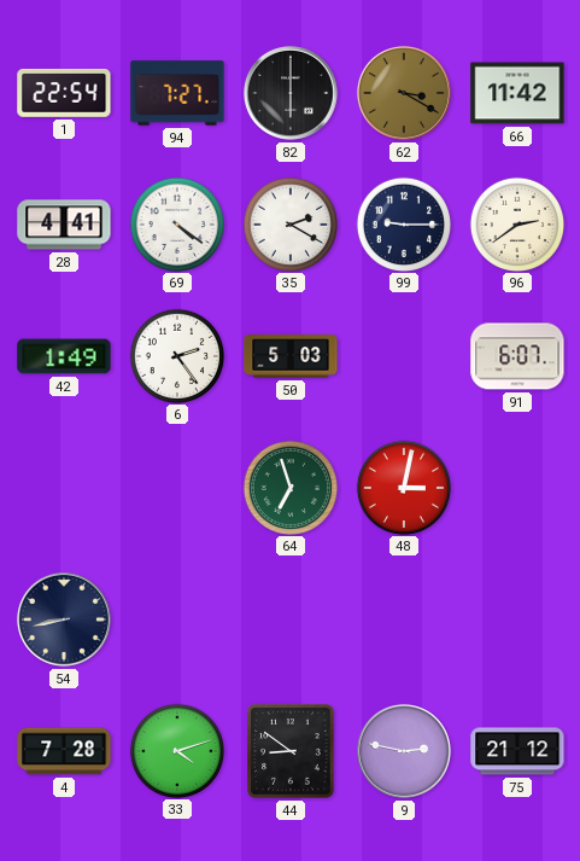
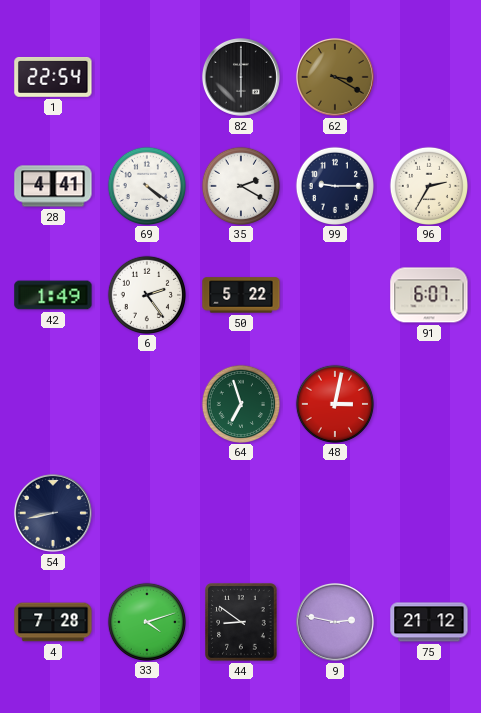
94: 7:27 -> none
66: 11:42 -> none
96: 2:39 -> 2:35
50: 5:03 -> 5:22
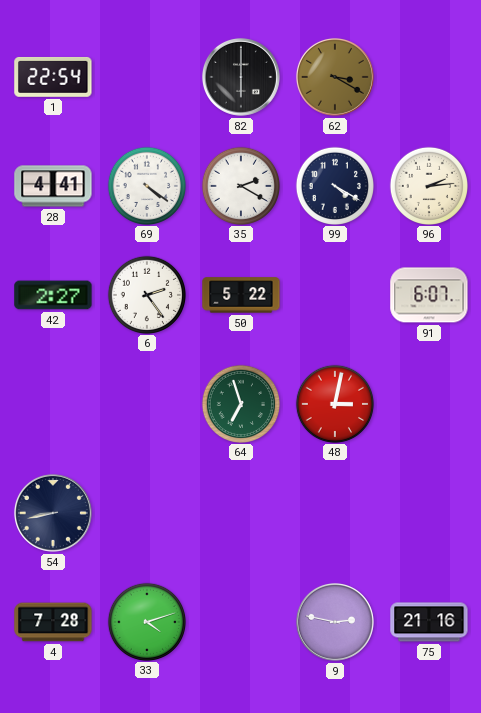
99: 9:15 -> 4:20
96: 2:35 -> 2:14
42: 1:49 -> 2:27
44: 8:51 -> none
75: 21:12 -> 21:16
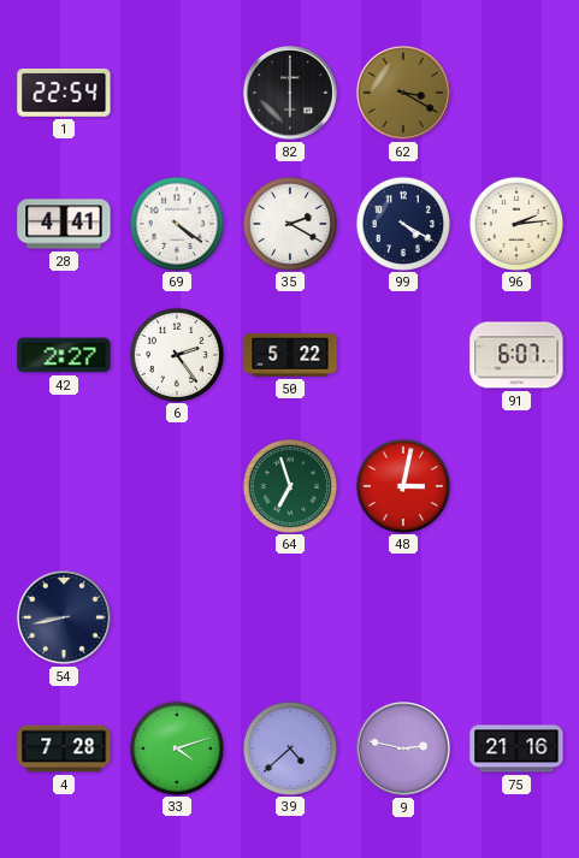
39: none -> 4:38
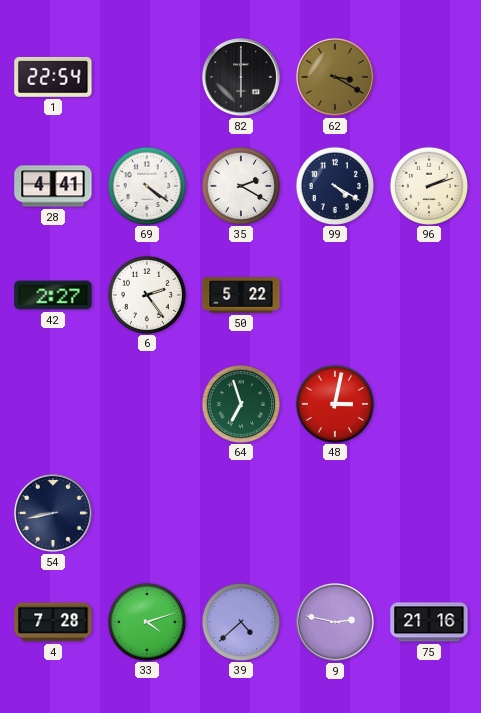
96: 2:14 -> 2:12
91: 6:07 -> none
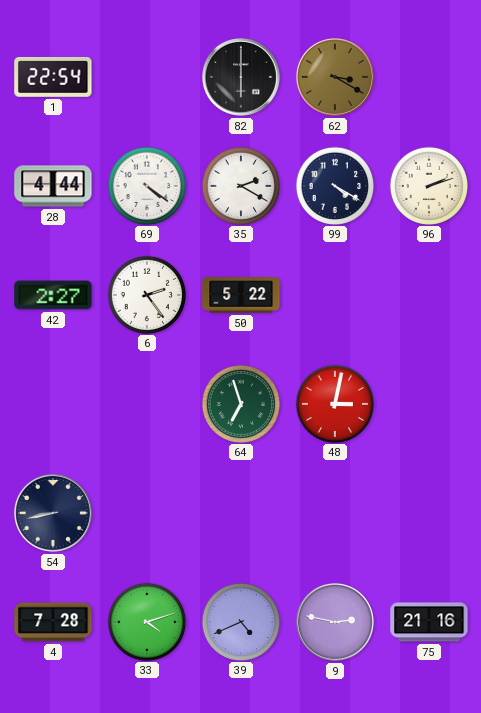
28: 4:41 -> 4:44
39: 4:38 -> 4:41
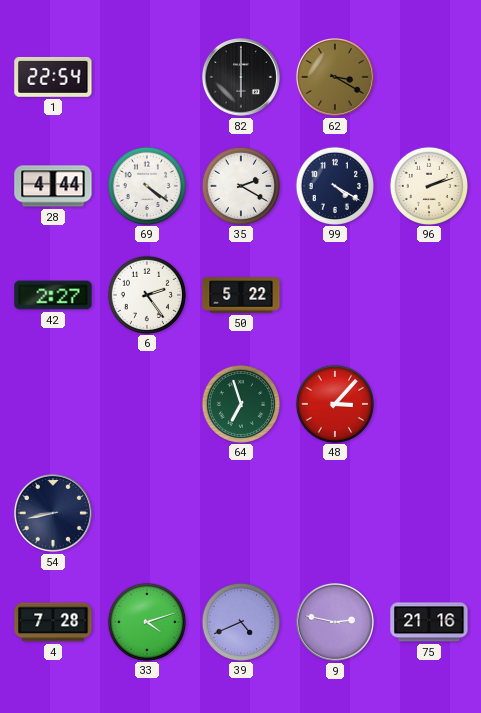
48: 3:02 -> 3:07
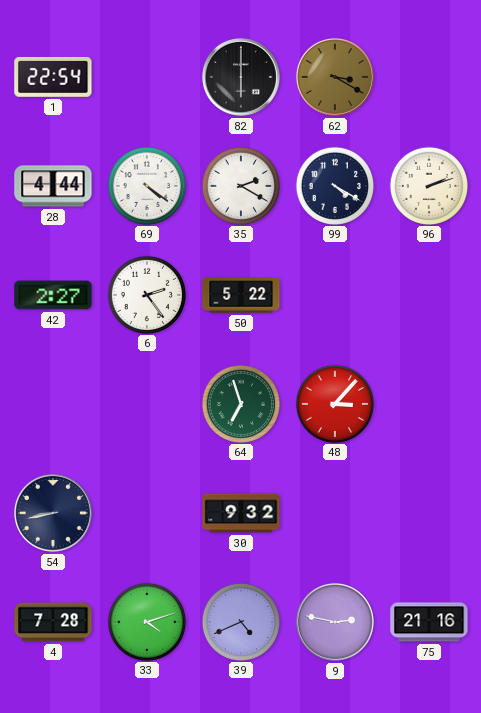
30: none -> 9:32
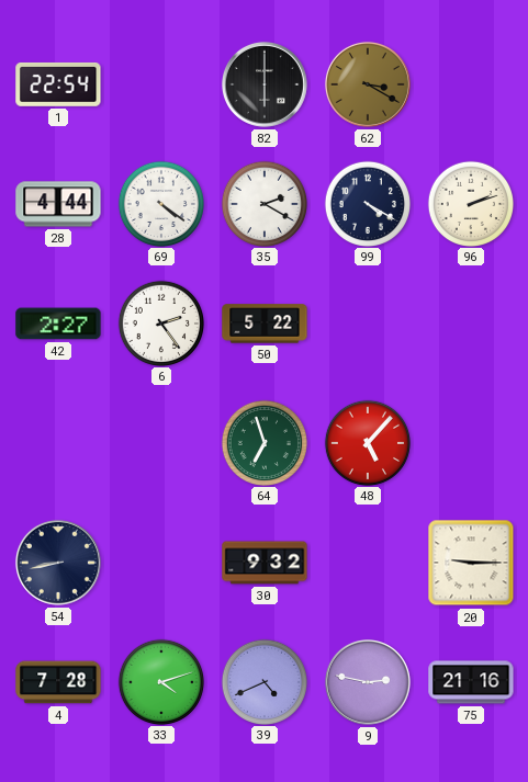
48: 3:07 -> 5:07
20: none -> 9:15
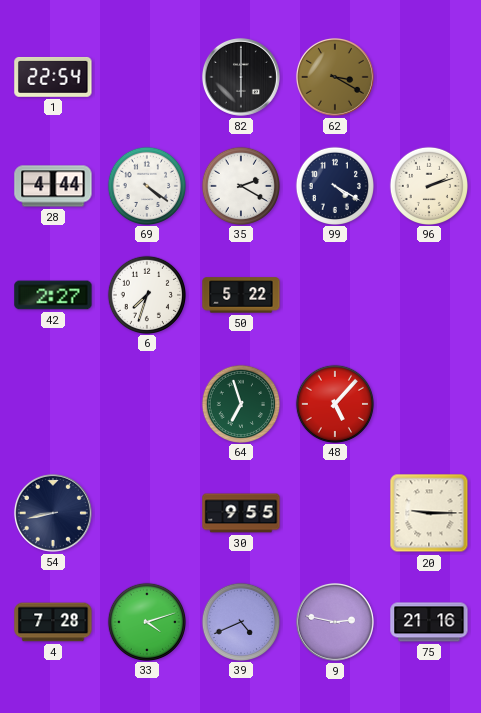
6: 2:24 -> 7:33
30: 9:32 -> 9:55
